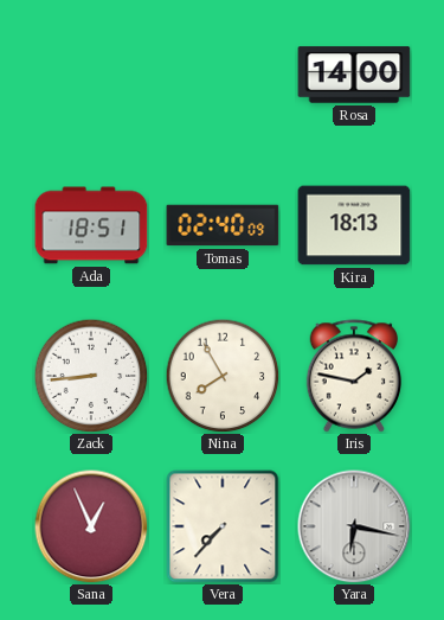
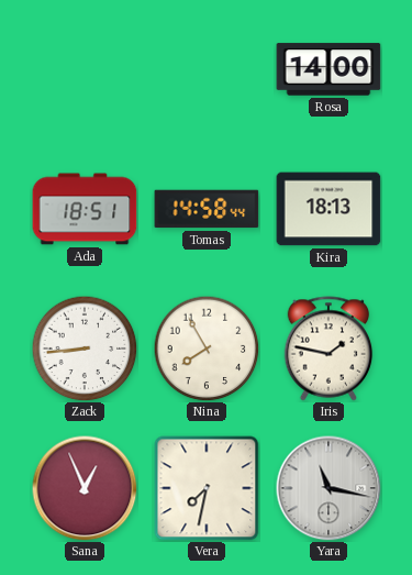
Tomas: 02:40 -> 14:58
Vera: 7:37 -> 7:32
Yara: 6:17 -> 11:17
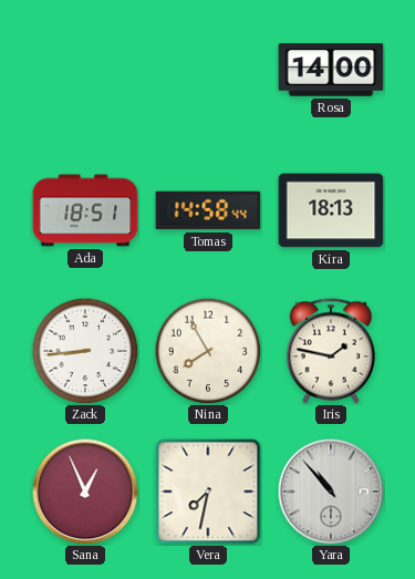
Yara: 11:17 -> 10:53
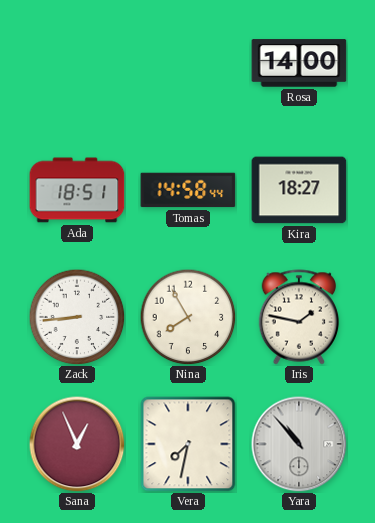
Kira: 18:13 -> 18:27
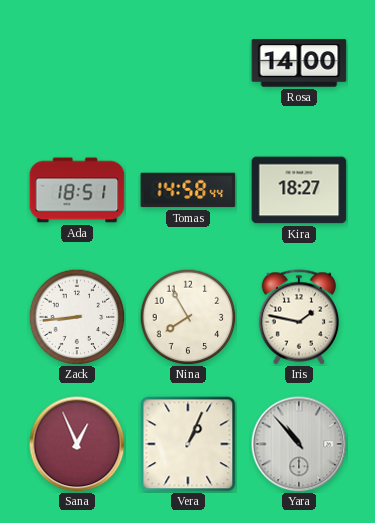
Vera: 7:32 -> 1:04
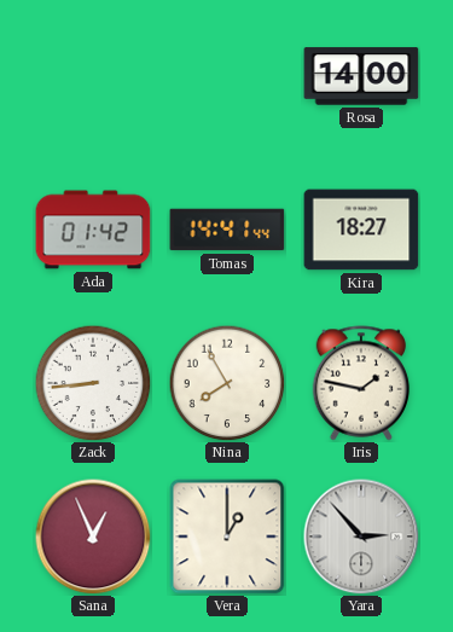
Ada: 18:51 -> 01:42
Tomas: 14:58 -> 14:41
Vera: 1:04 -> 1:00
Yara: 10:53 -> 2:53
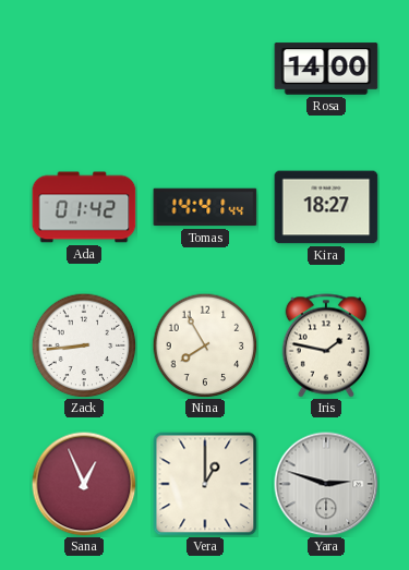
Yara: 2:53 -> 2:48
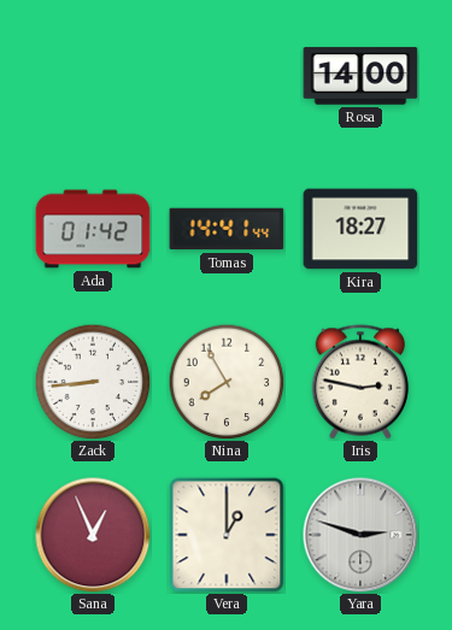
Iris: 1:47 -> 2:47
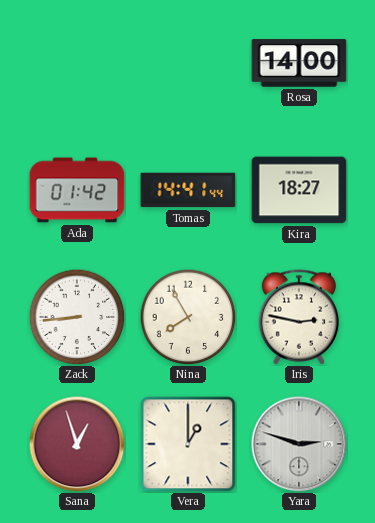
Sana: 12:56 -> 12:57
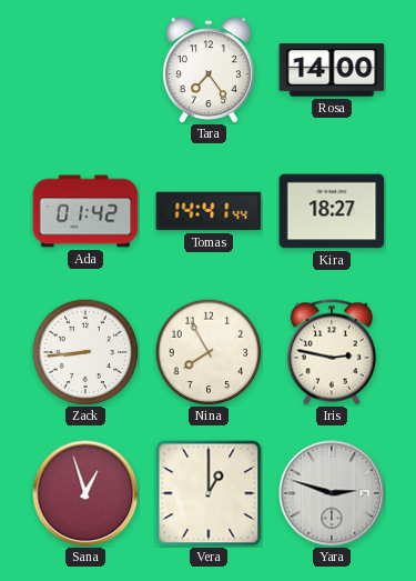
Tara: none -> 7:24
